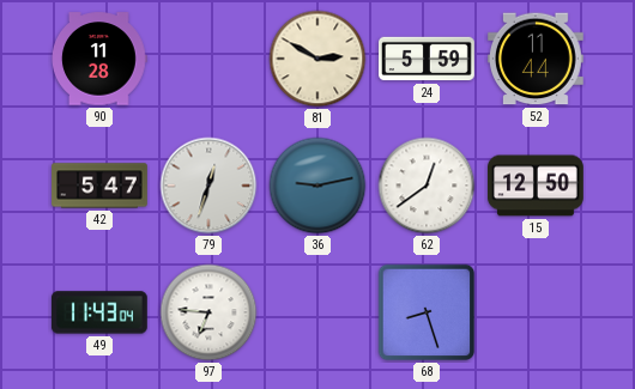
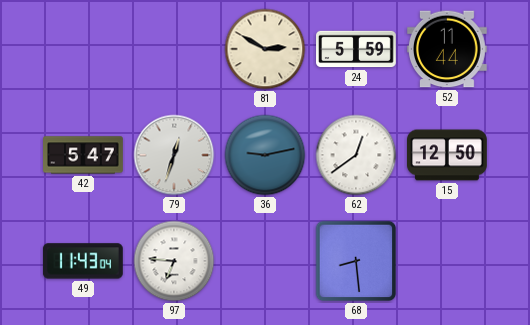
90: 11:28 -> none
68: 8:27 -> 8:29
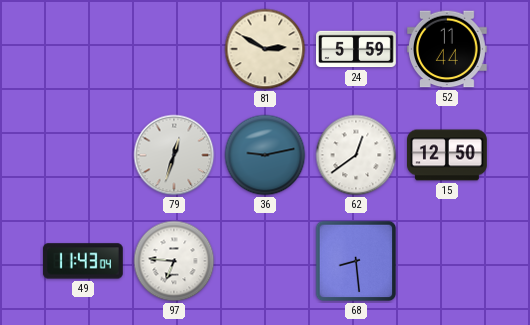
42: 5:47 -> none
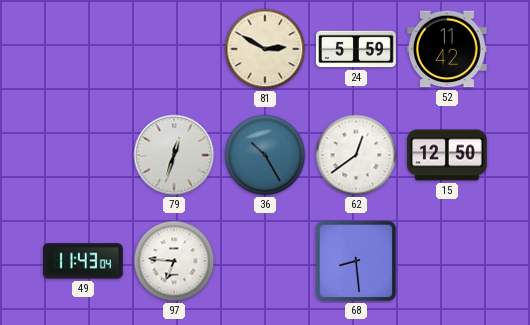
52: 11:44 -> 11:42
36: 9:13 -> 10:25
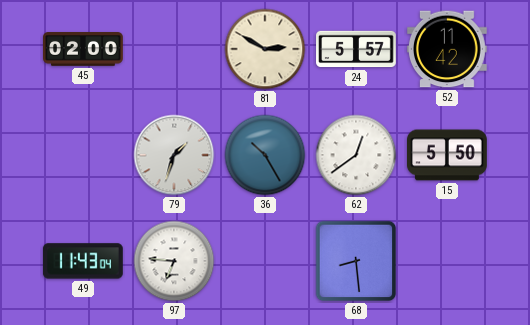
45: none -> 02:00
24: 5:59 -> 5:57
79: 12:33 -> 1:33
15: 12:50 -> 5:50
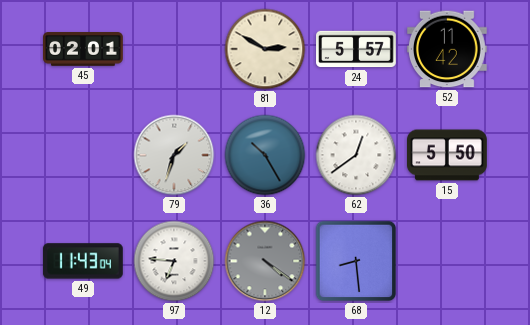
45: 02:00 -> 02:01
12: none -> 4:21
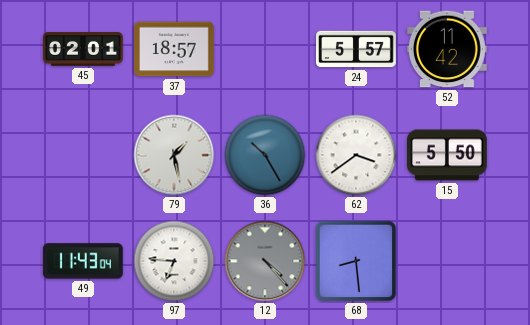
37: none -> 18:57
81: 2:50 -> none
79: 1:33 -> 1:28
62: 12:39 -> 3:39
12: 4:21 -> 4:23
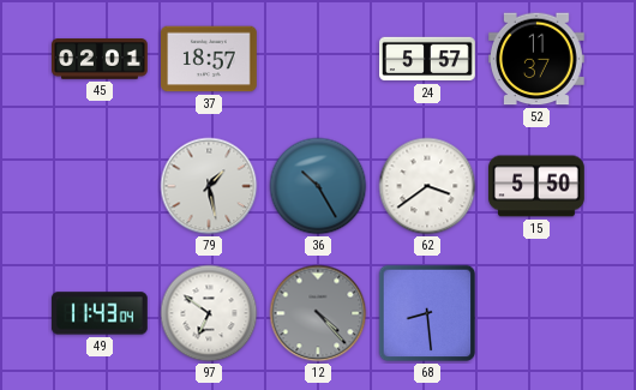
52: 11:42 -> 11:37
97: 6:46 -> 6:51
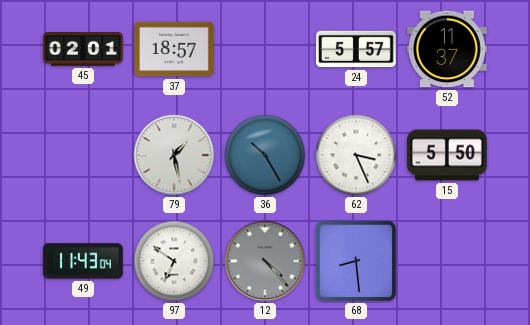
62: 3:39 -> 3:26
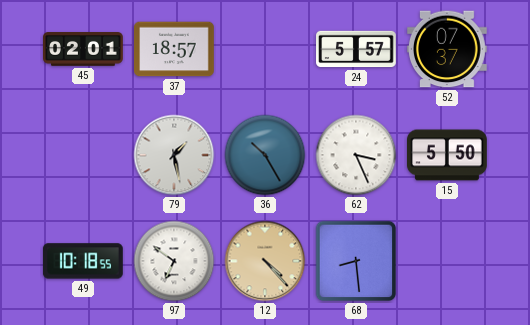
52: 11:37 -> 07:37
49: 11:43 -> 10:18
12 dial: grey -> champagne
